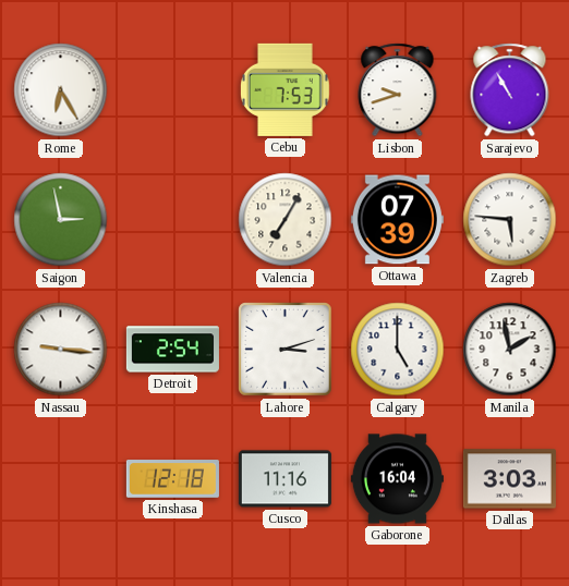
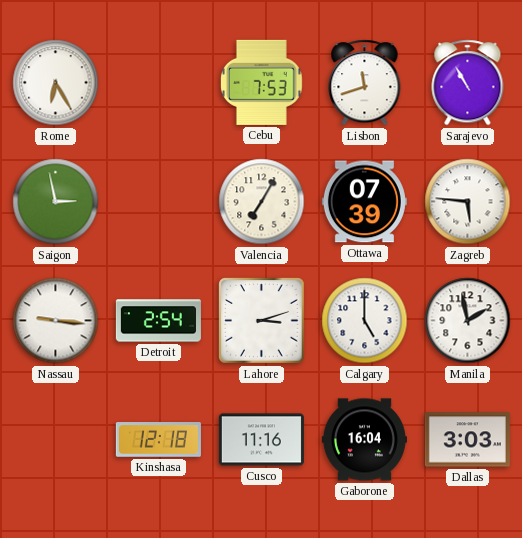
Lisbon: 9:42 -> 11:42
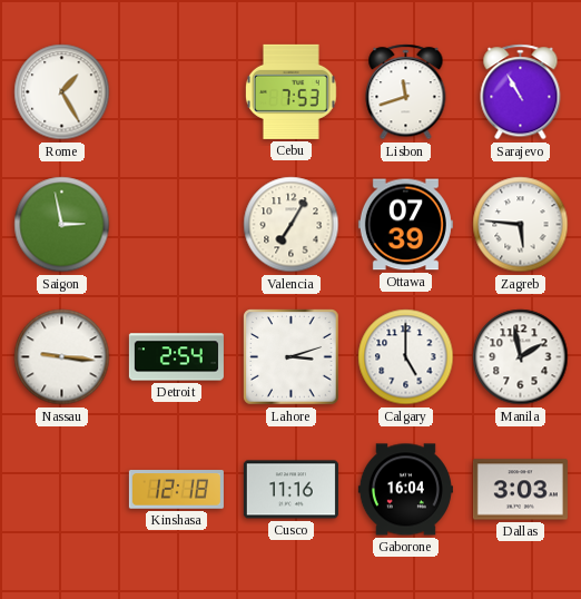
Rome: 6:25 -> 1:25
